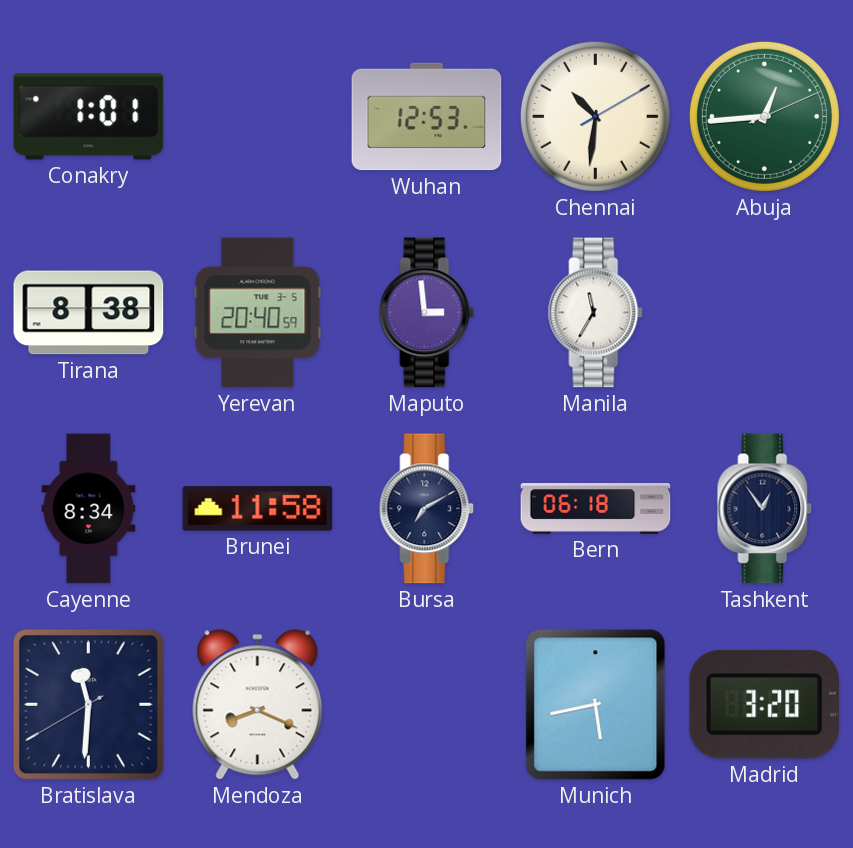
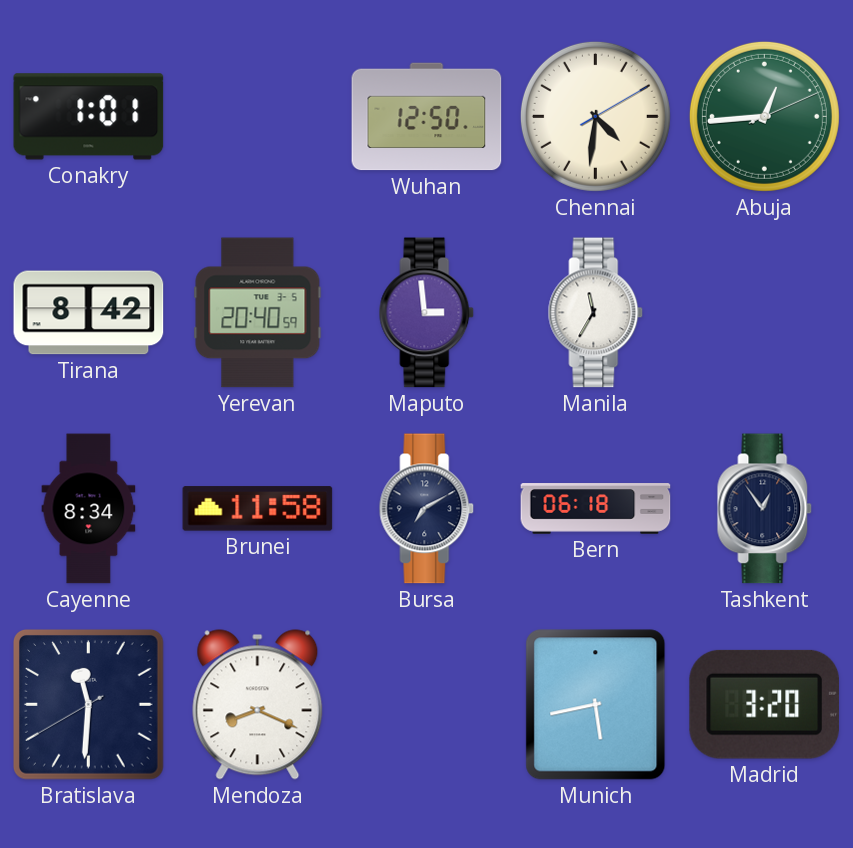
Wuhan: 12:53 -> 12:50
Chennai: 10:31 -> 4:31
Tirana: 8:38 -> 8:42
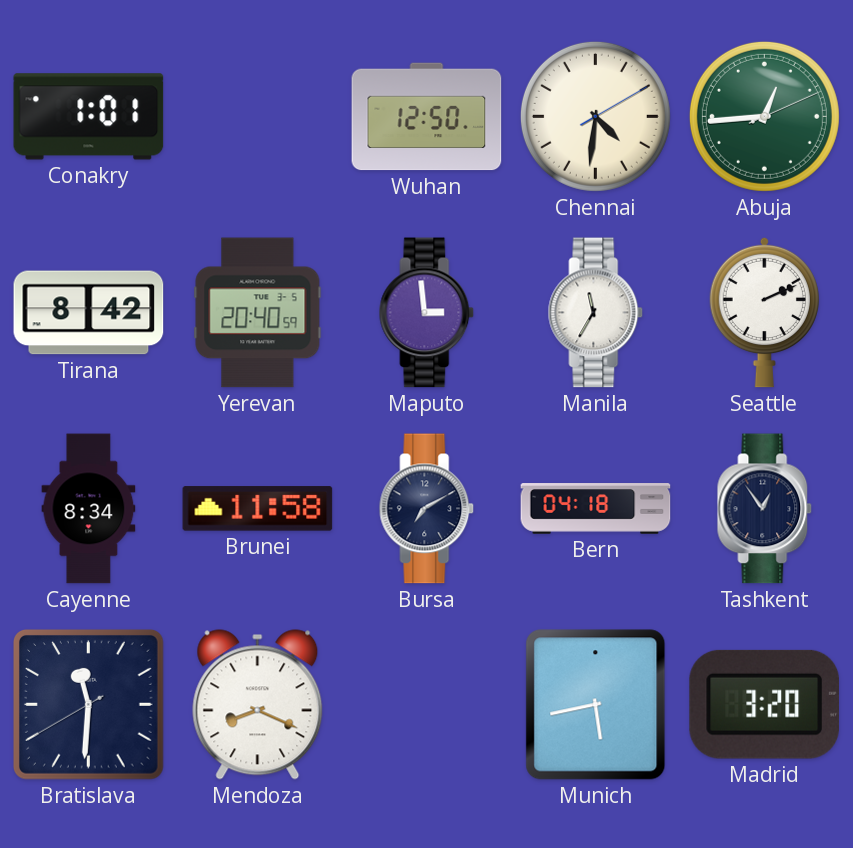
Seattle: none -> 2:11
Bern: 06:18 -> 04:18
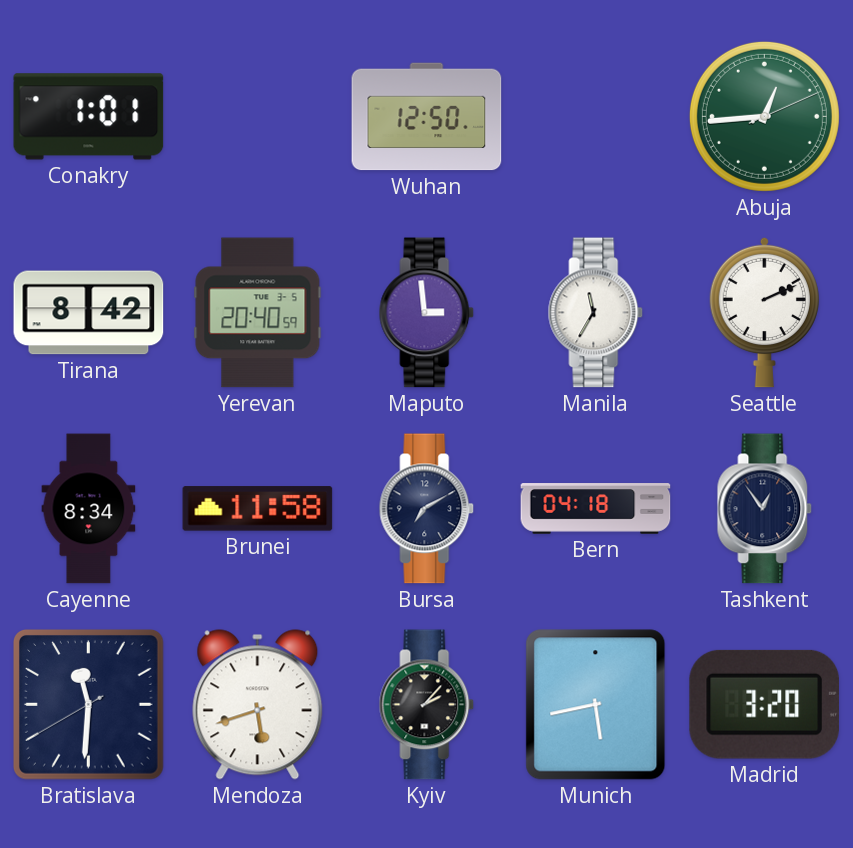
Chennai: 4:31 -> none
Mendoza: 8:19 -> 5:42
Kyiv: none -> 2:07
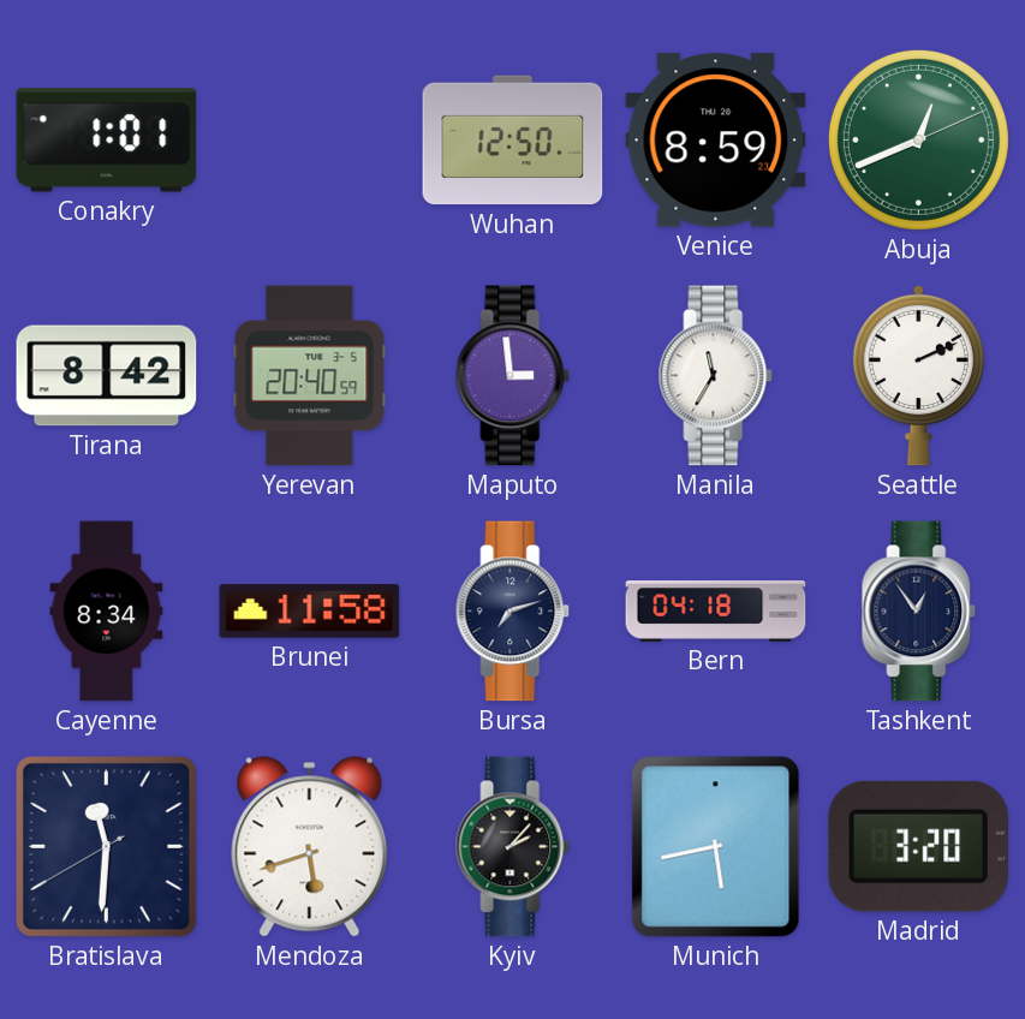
Venice: none -> 8:59
Abuja: 12:44 -> 12:41
Bursa: 7:10 -> 7:12
